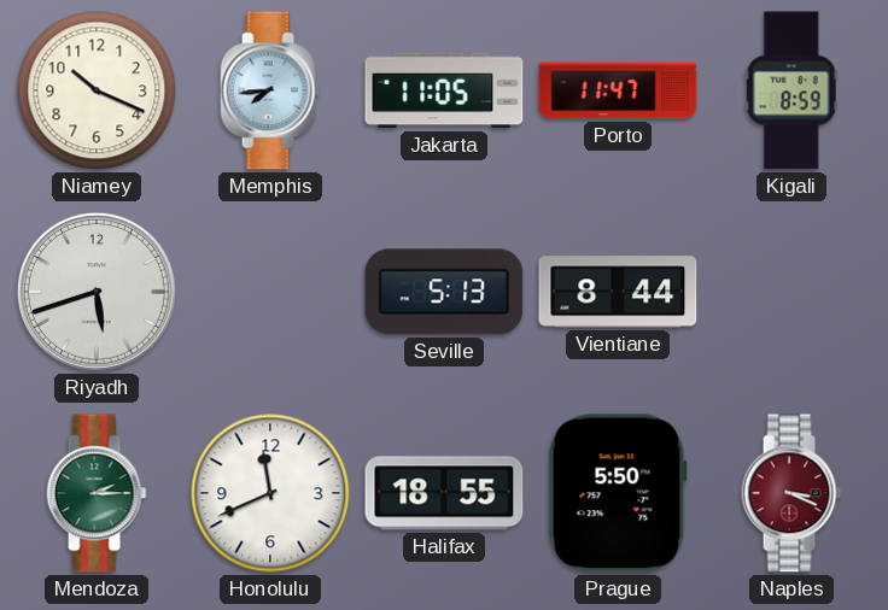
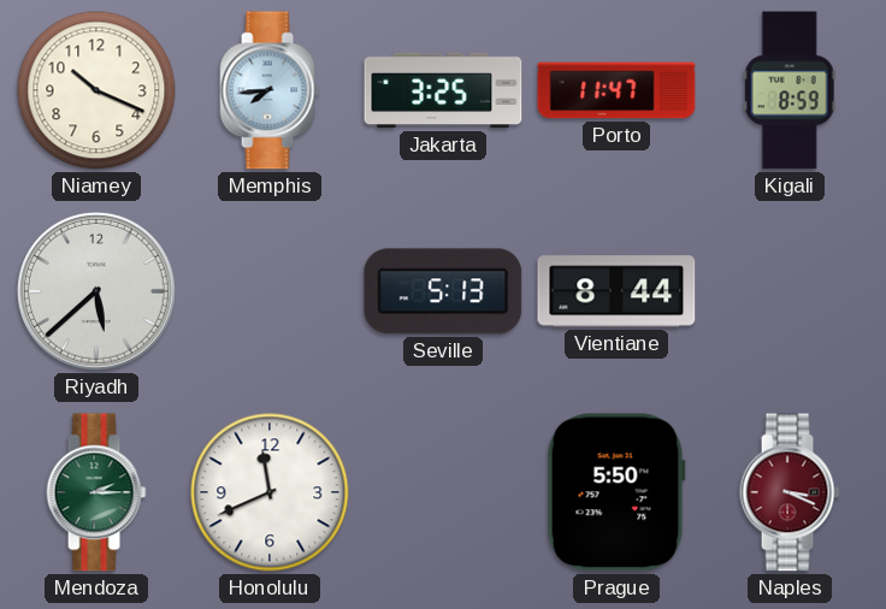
Jakarta: 11:05 -> 3:25
Riyadh: 5:42 -> 5:38
Halifax: 18:55 -> none
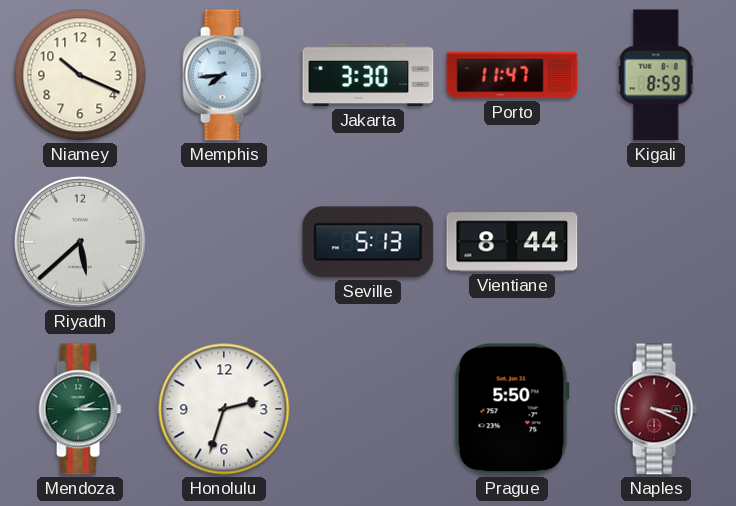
Jakarta: 3:25 -> 3:30
Honolulu: 11:41 -> 2:33
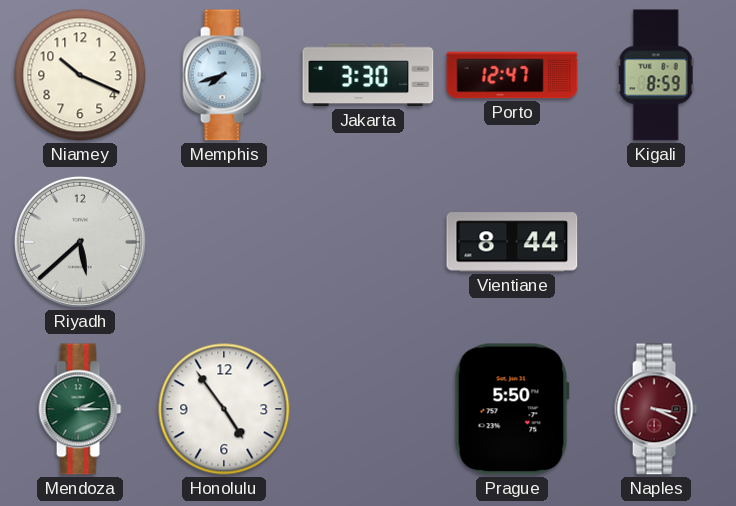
Memphis: 7:44 -> 7:42
Porto: 11:47 -> 12:47
Seville: 5:13 -> none
Honolulu: 2:33 -> 4:54
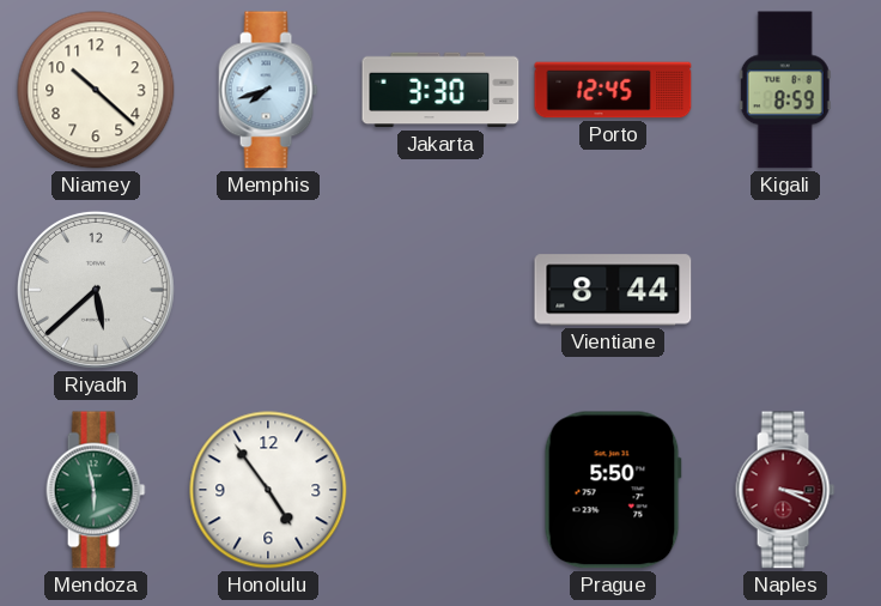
Niamey: 10:19 -> 10:22
Porto: 12:47 -> 12:45
Mendoza: 2:15 -> 5:58
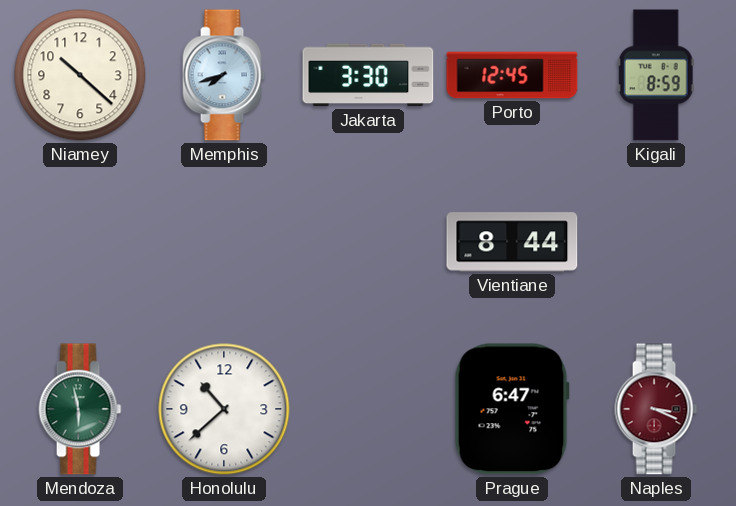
Riyadh: 5:38 -> none
Honolulu: 4:54 -> 10:38
Prague: 5:50 -> 6:47
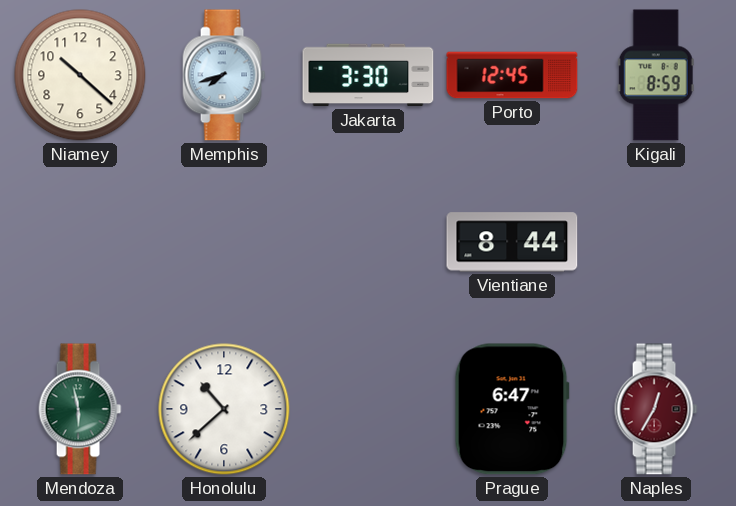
Naples: 3:19 -> 12:35
